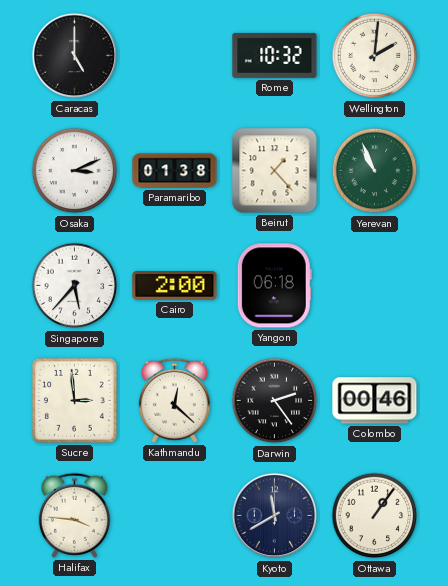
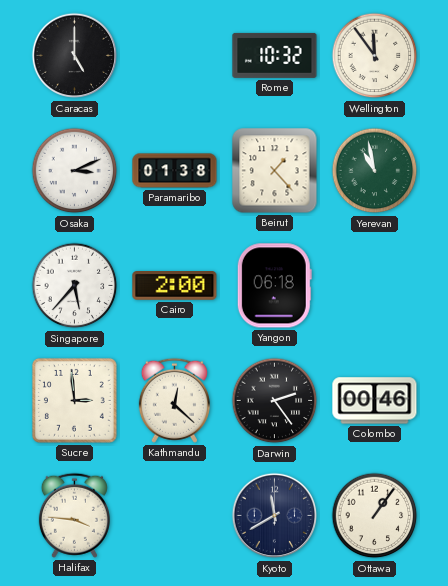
Wellington: 2:01 -> 11:54
Yerevan: 10:56 -> 10:58
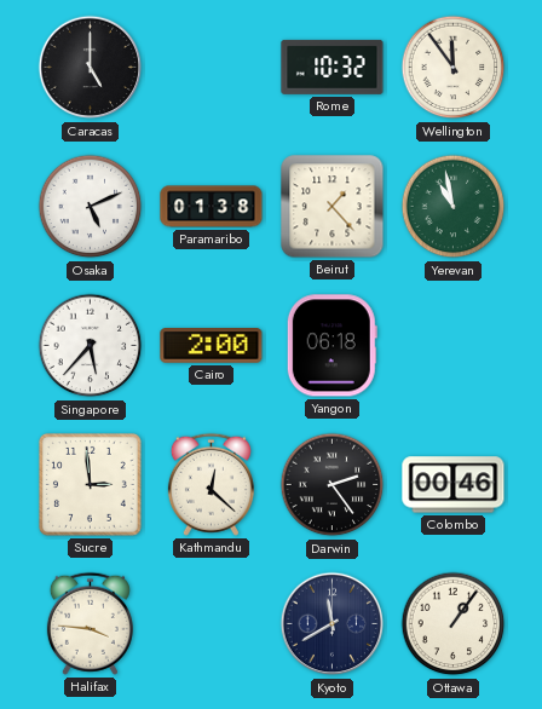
Osaka: 3:11 -> 5:11
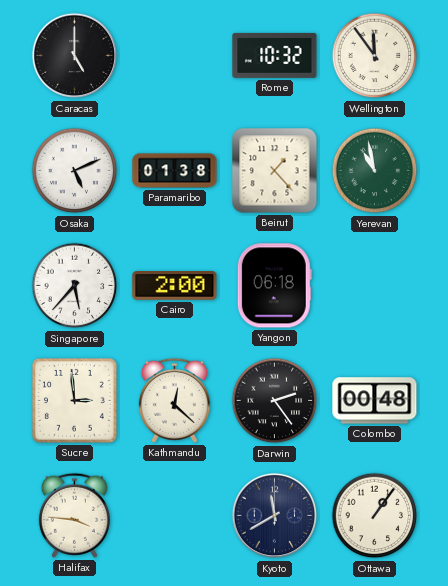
Colombo: 00:46 -> 00:48
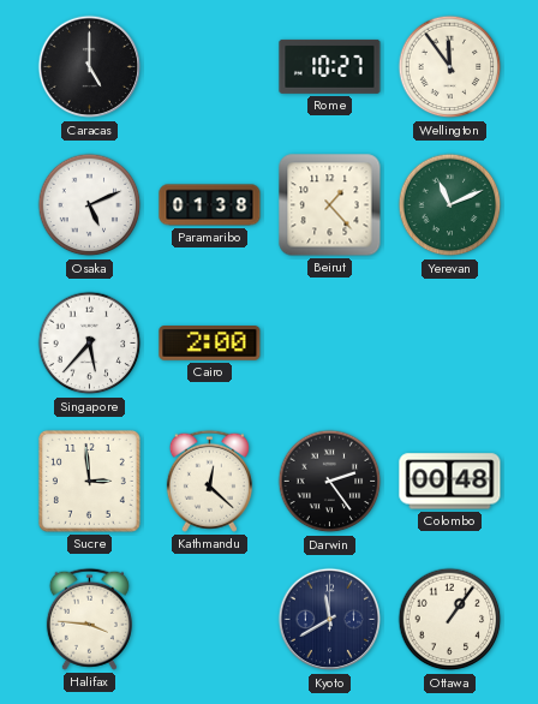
Rome: 10:32 -> 10:27
Yerevan: 10:58 -> 11:11
Yangon: 06:18 -> none
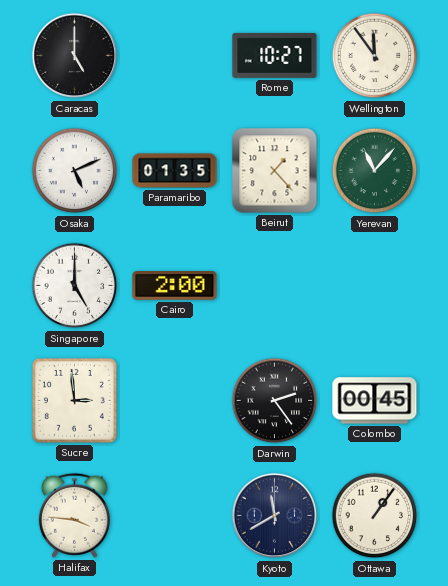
Paramaribo: 01:38 -> 01:35
Yerevan: 11:11 -> 11:07
Singapore: 5:37 -> 5:00
Kathmandu: 12:22 -> none
Colombo: 00:48 -> 00:45
